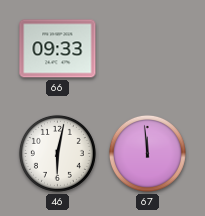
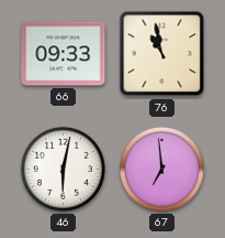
76: none -> 10:58
67: 11:59 -> 6:59
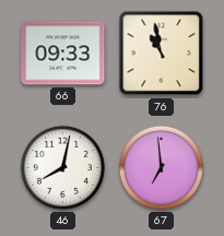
46: 6:02 -> 8:02
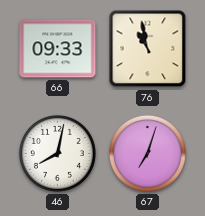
67: 6:59 -> 7:03
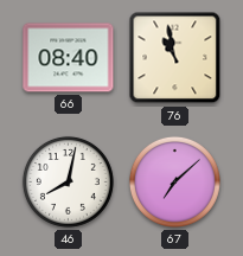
66: 09:33 -> 08:40
67: 7:03 -> 7:08
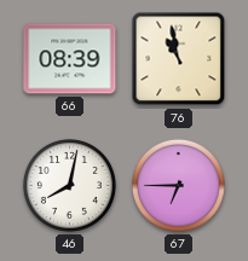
66: 08:40 -> 08:39
67: 7:08 -> 6:45
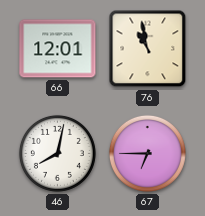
66: 08:39 -> 12:01
